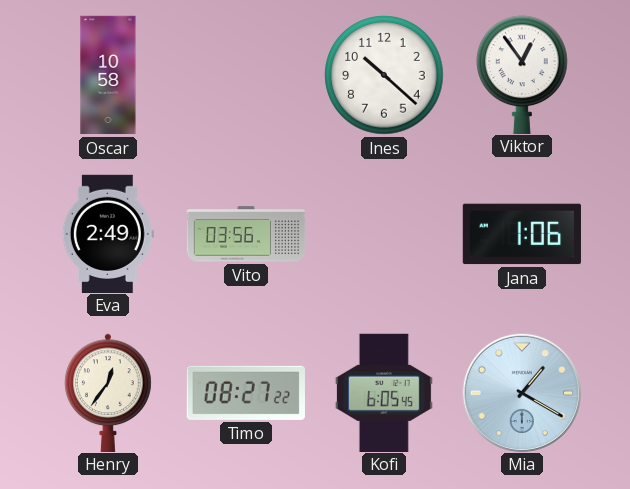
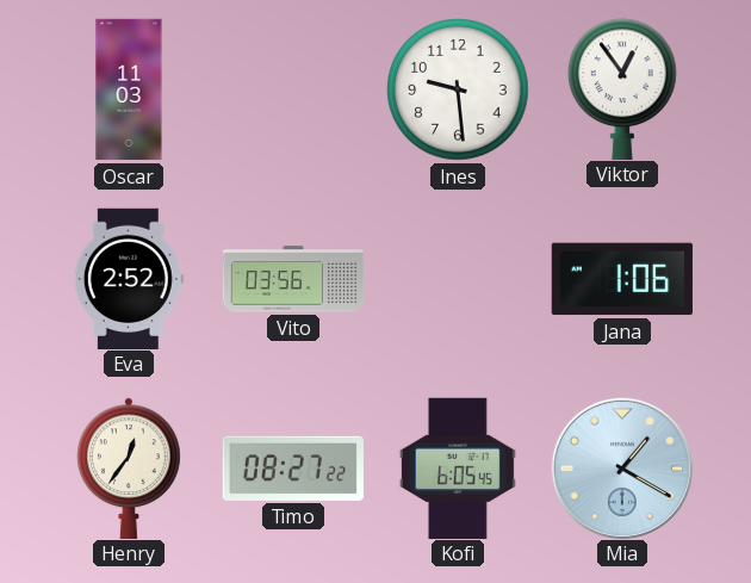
Oscar: 10:58 -> 11:03
Ines: 10:22 -> 9:29
Eva: 2:49 -> 2:52
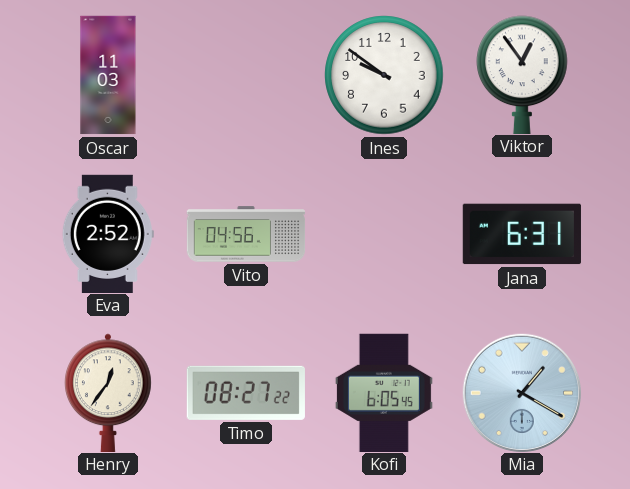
Ines: 9:29 -> 9:51
Vito: 03:56 -> 04:56
Jana: 1:06 -> 6:31
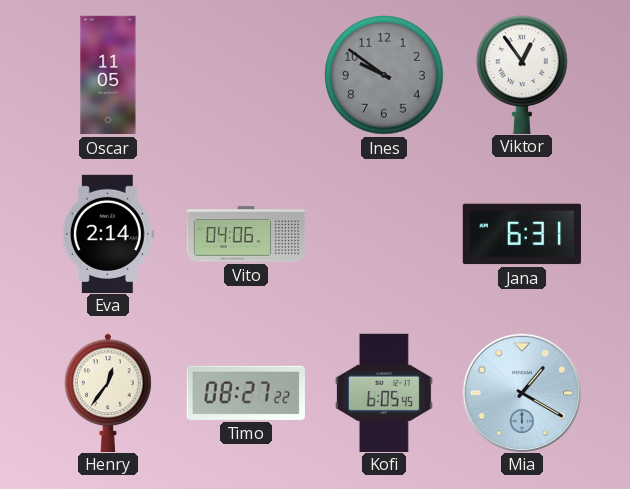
Oscar: 11:03 -> 11:05
Ines dial: white -> grey
Eva: 2:52 -> 2:14
Vito: 04:56 -> 04:06
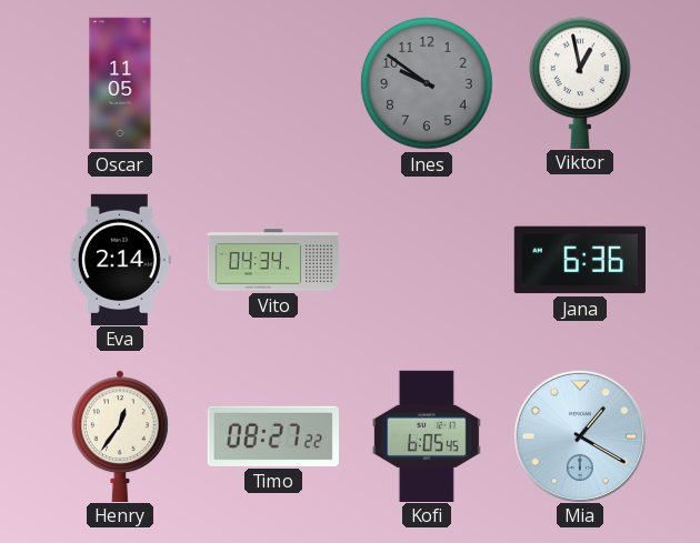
Viktor: 12:54 -> 12:58
Vito: 04:06 -> 04:34
Jana: 6:31 -> 6:36
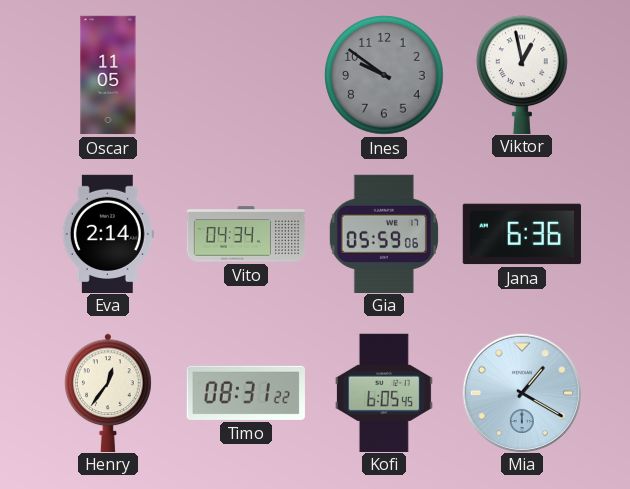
Gia: none -> 05:59
Timo: 08:27 -> 08:31
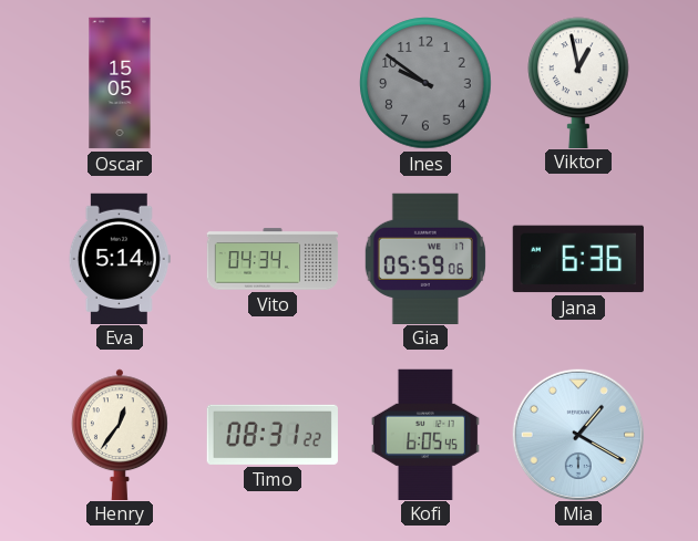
Oscar: 11:05 -> 15:05
Eva: 2:14 -> 5:14
